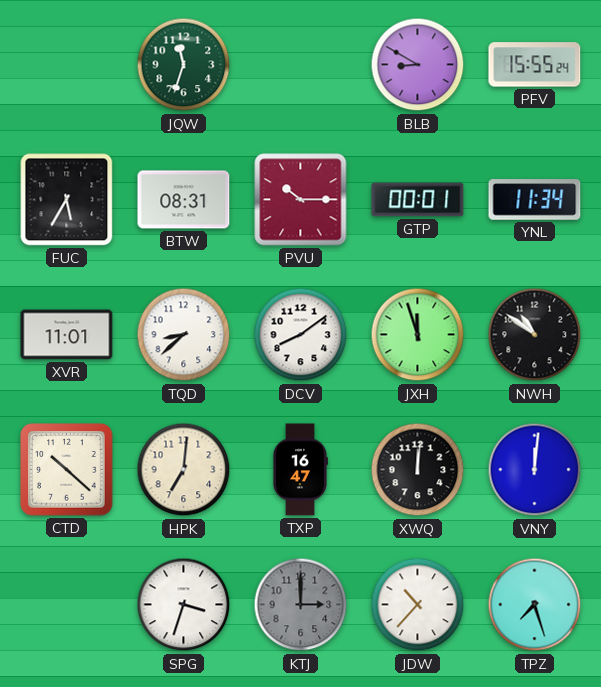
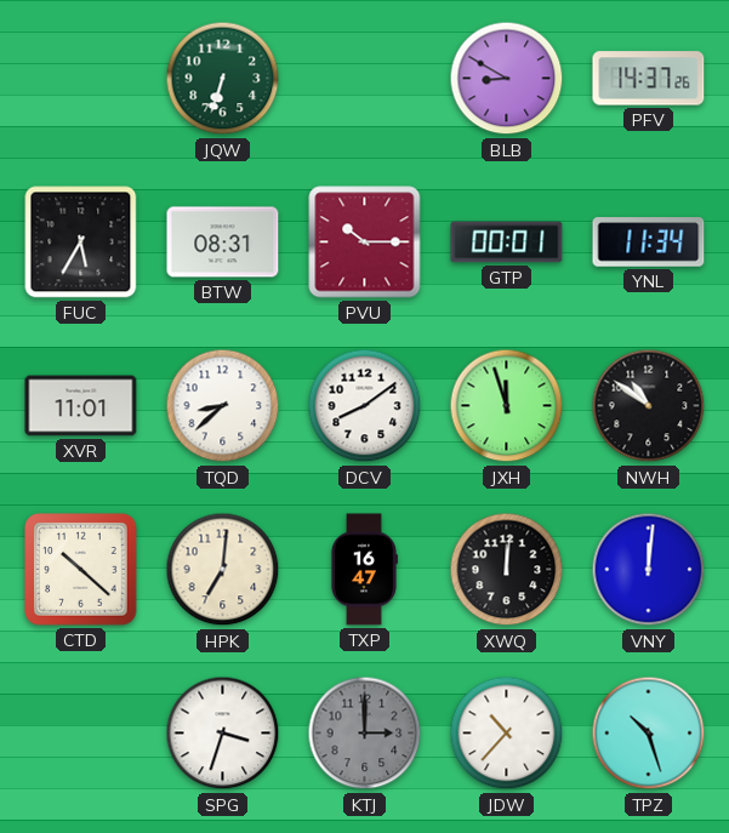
JQW: 11:33 -> 6:33
PFV: 15:55 -> 14:37
TPZ: 7:27 -> 10:27
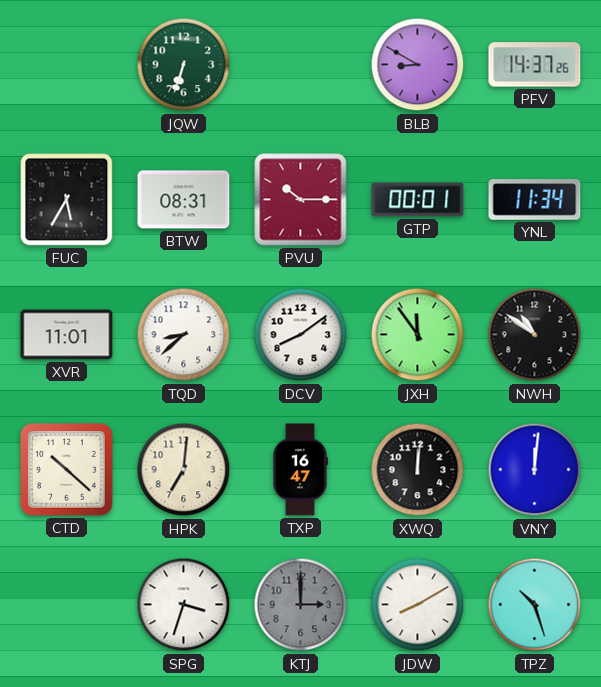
JXH: 11:57 -> 11:54
JDW: 10:37 -> 8:10
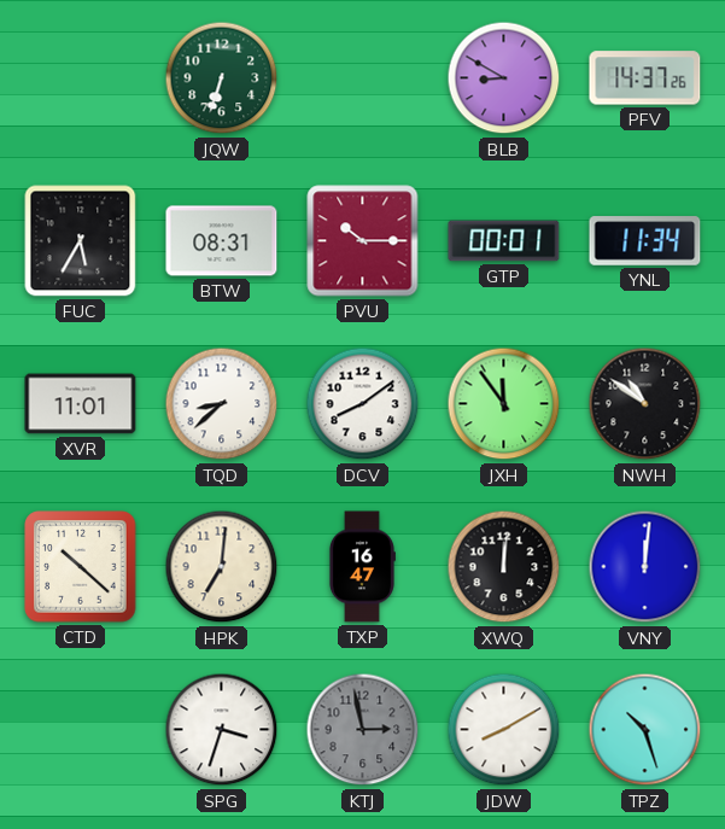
KTJ: 3:00 -> 2:58
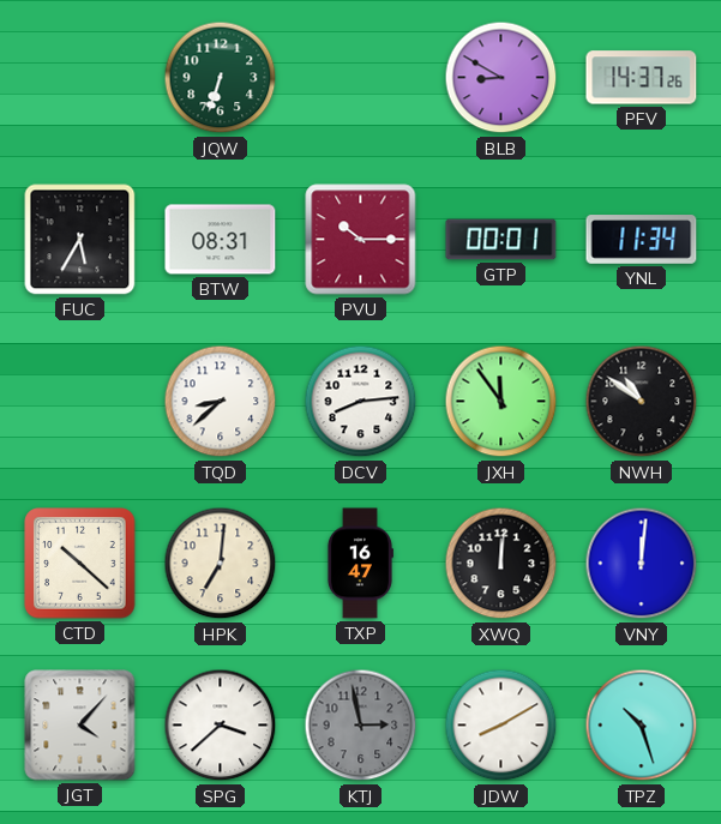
XVR: 11:01 -> none
DCV: 8:09 -> 8:14
JGT: none -> 4:07
SPG: 3:33 -> 3:38
